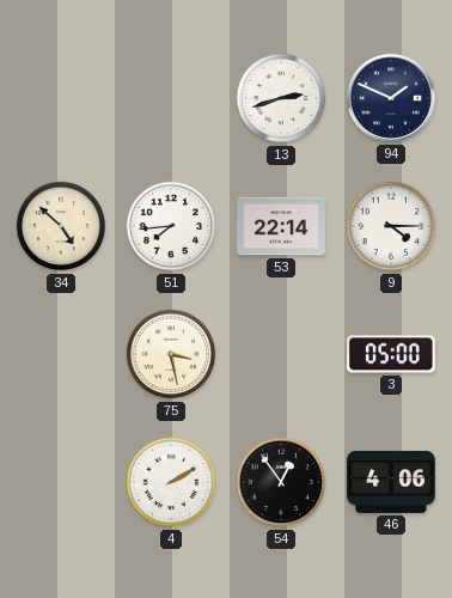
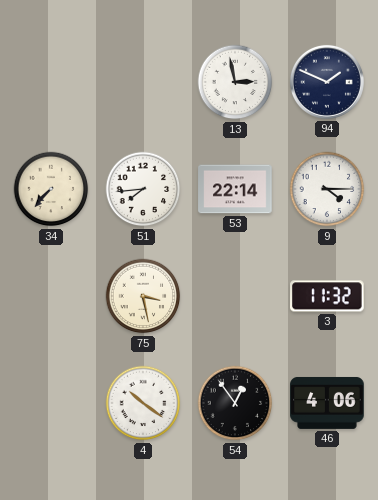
13: 2:42 -> 2:58
34: 4:52 -> 7:37
3: 05:00 -> 11:32
4: 2:10 -> 10:21
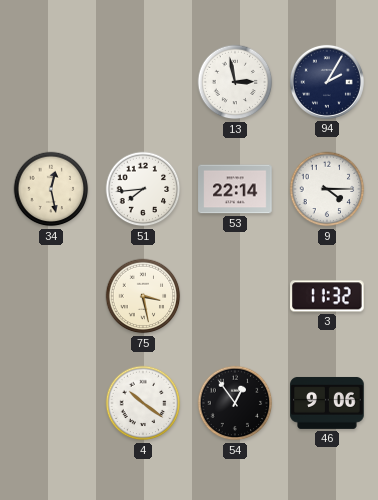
94: 1:49 -> 2:05
34: 7:37 -> 12:28
46: 4:06 -> 9:06
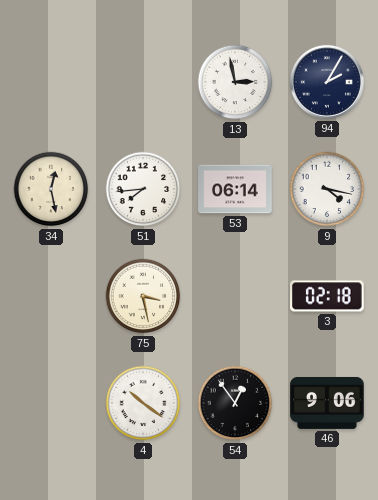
53: 22:14 -> 06:14
9: 4:15 -> 4:17
3: 11:32 -> 02:18
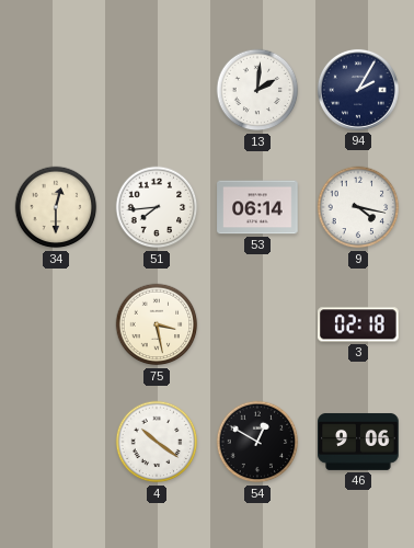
13: 2:58 -> 2:01
34: 12:28 -> 12:30
54: 12:54 -> 12:50
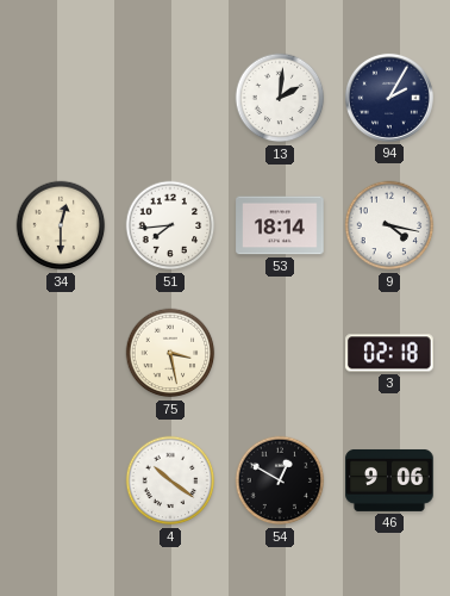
53: 06:14 -> 18:14
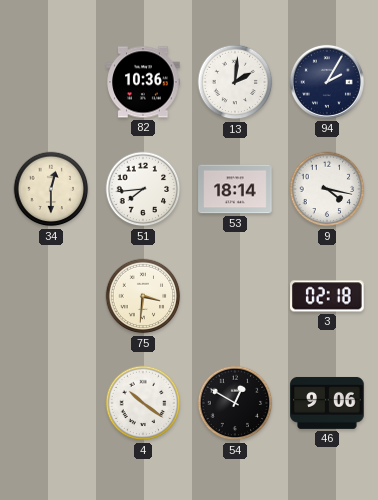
82: none -> 10:36
75: 3:28 -> 3:31
